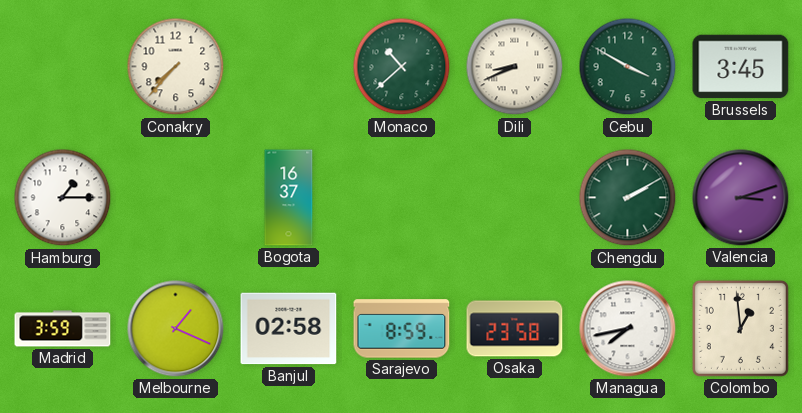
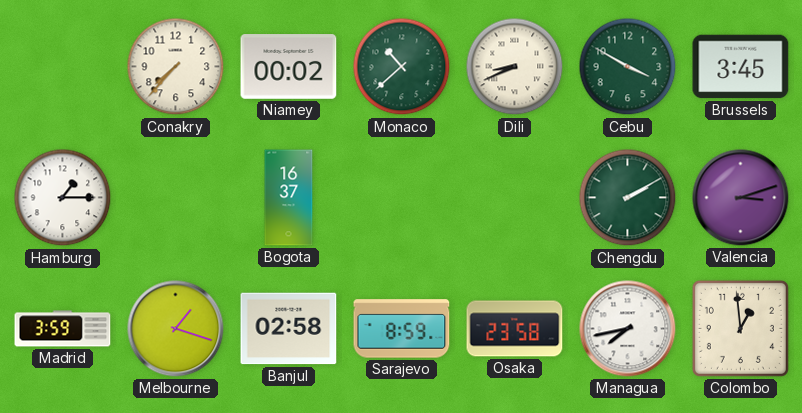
Niamey: none -> 00:02
Melbourne: 1:19 -> 1:18
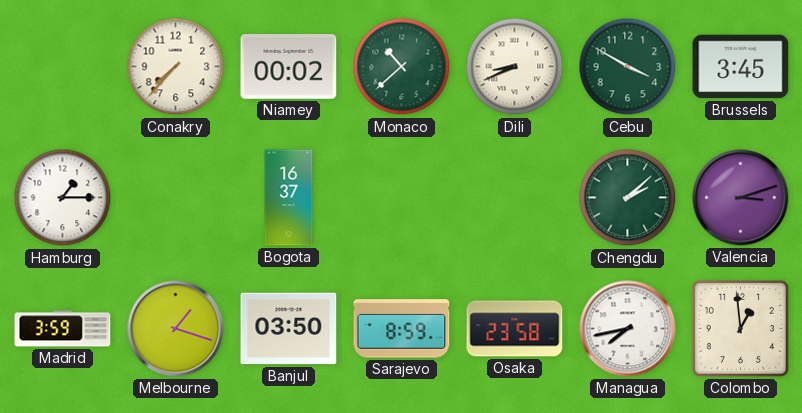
Chengdu: 2:10 -> 2:08
Banjul: 02:58 -> 03:50
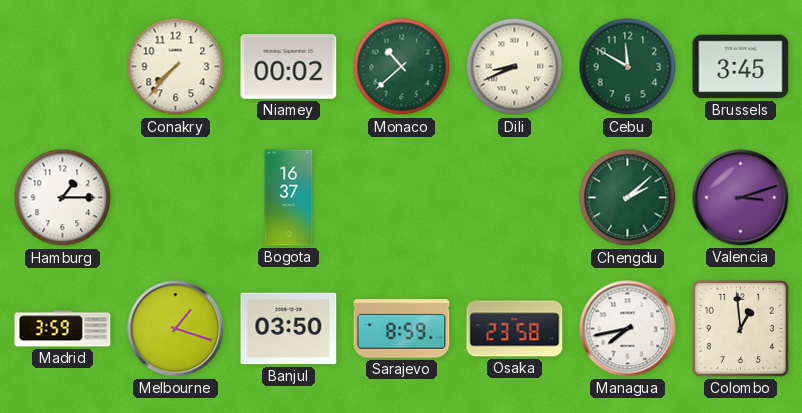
Cebu: 3:50 -> 11:50
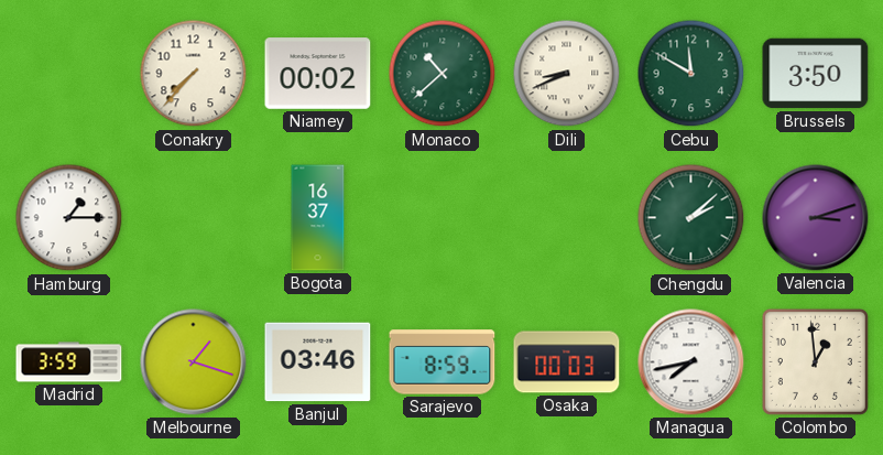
Brussels: 3:45 -> 3:50
Banjul: 03:50 -> 03:46
Osaka: 23:58 -> 00:03
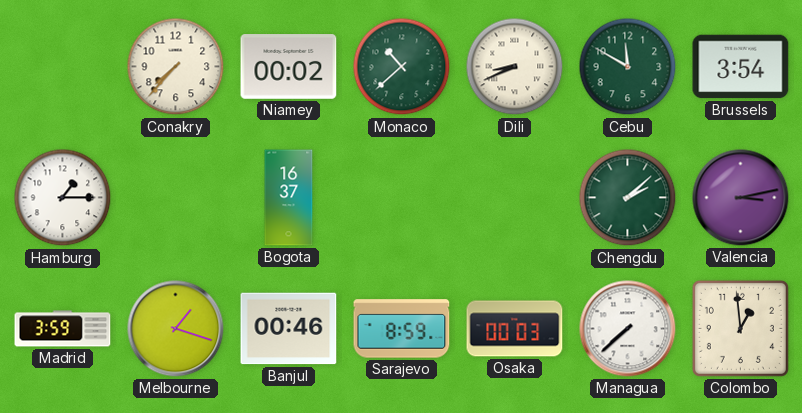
Brussels: 3:50 -> 3:54
Valencia: 3:12 -> 3:13
Banjul: 03:46 -> 00:46
Managua: 7:43 -> 7:38
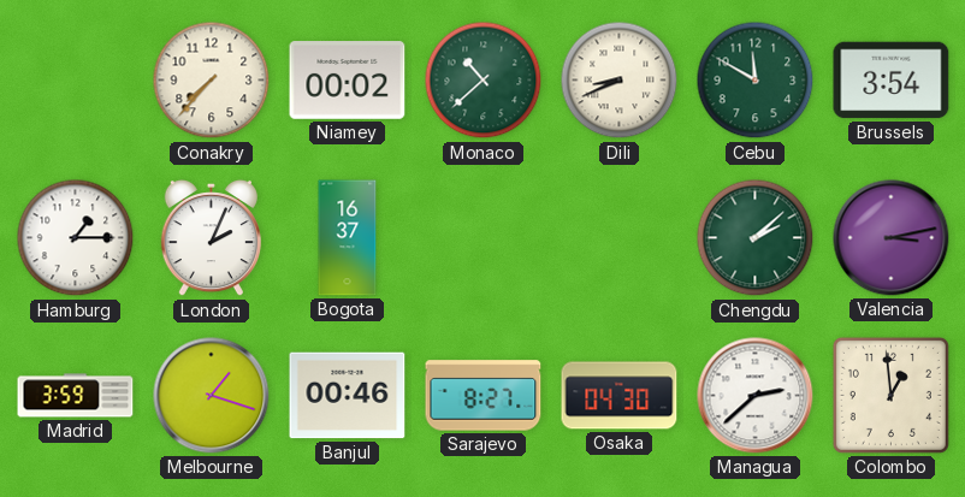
London: none -> 2:04
Sarajevo: 8:59 -> 8:27
Osaka: 00:03 -> 04:30
Managua: 7:38 -> 2:38
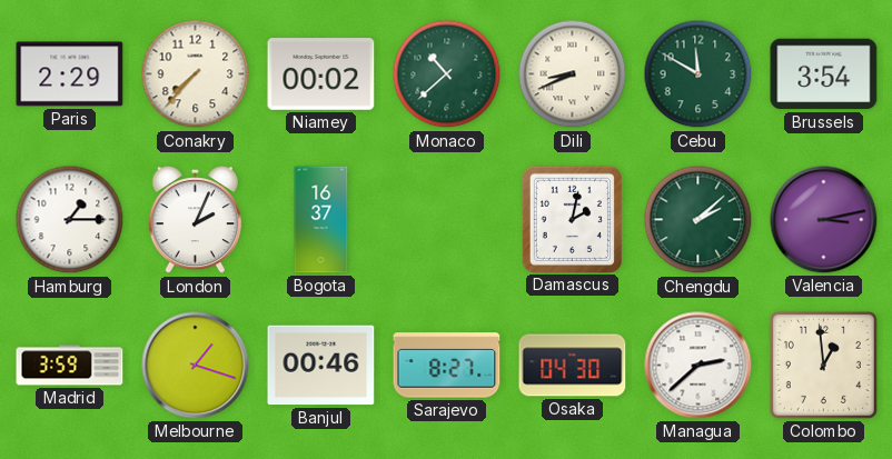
Paris: none -> 2:29
Damascus: none -> 2:02
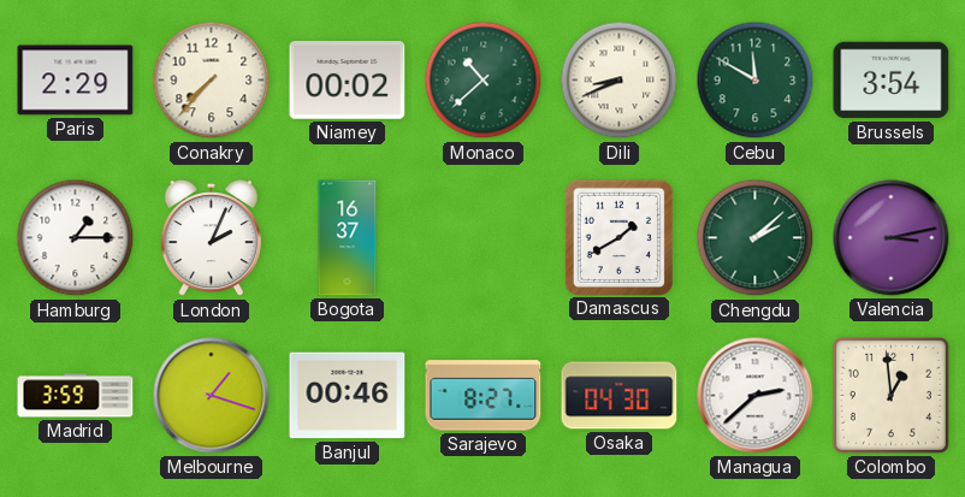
Damascus: 2:02 -> 1:40
